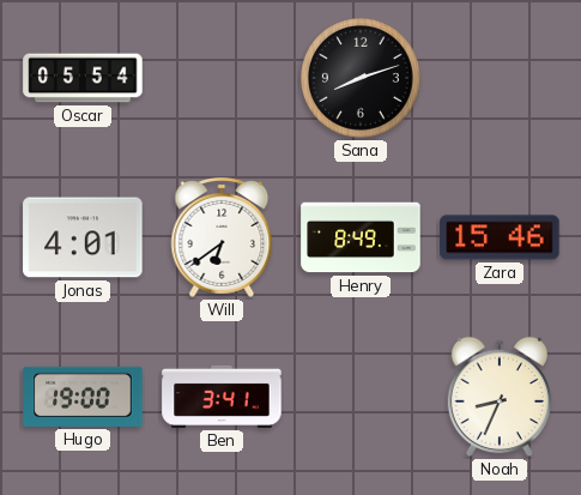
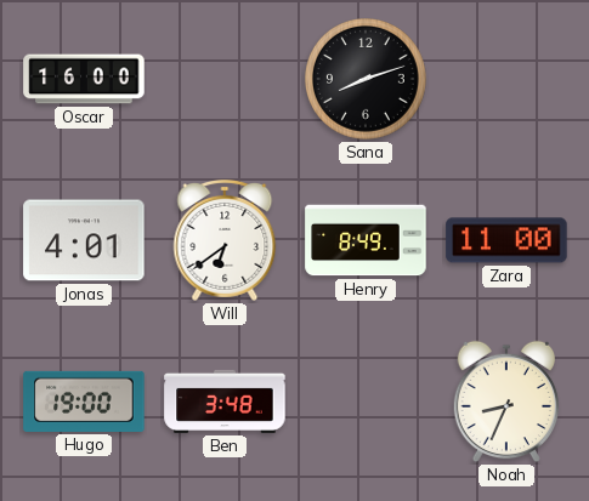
Oscar: 05:54 -> 16:00
Zara: 15:46 -> 11:00
Ben: 3:41 -> 3:48
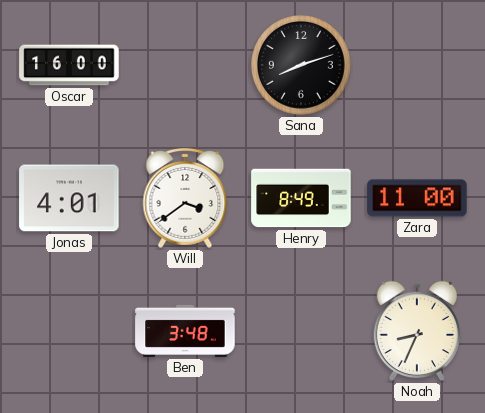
Will: 6:39 -> 3:39
Hugo: 19:00 -> none
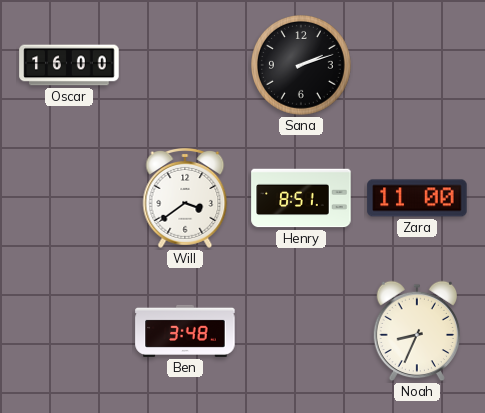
Sana: 8:12 -> 2:12
Jonas: 4:01 -> none
Henry: 8:49 -> 8:51
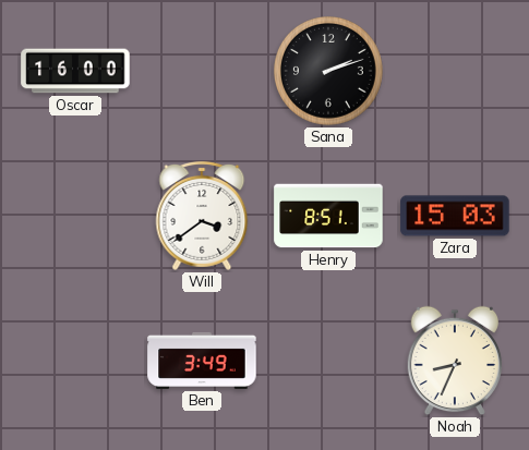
Zara: 11:00 -> 15:03
Ben: 3:48 -> 3:49
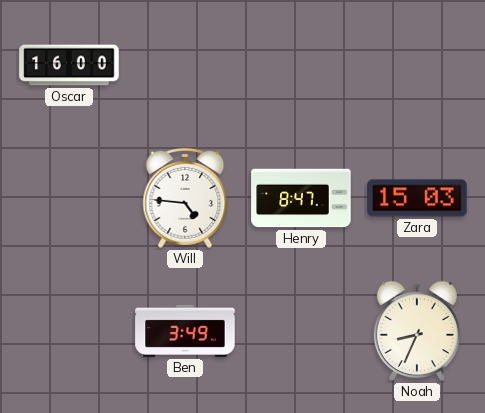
Sana: 2:12 -> none
Will: 3:39 -> 4:46
Henry: 8:51 -> 8:47
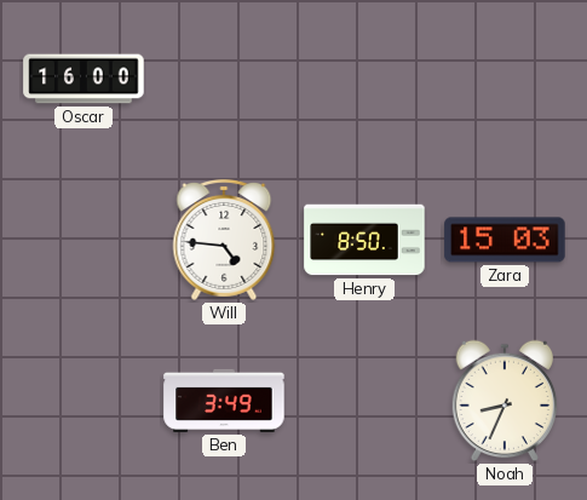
Henry: 8:47 -> 8:50
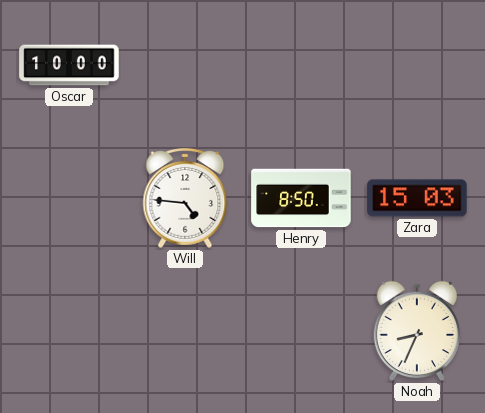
Oscar: 16:00 -> 10:00
Ben: 3:49 -> none
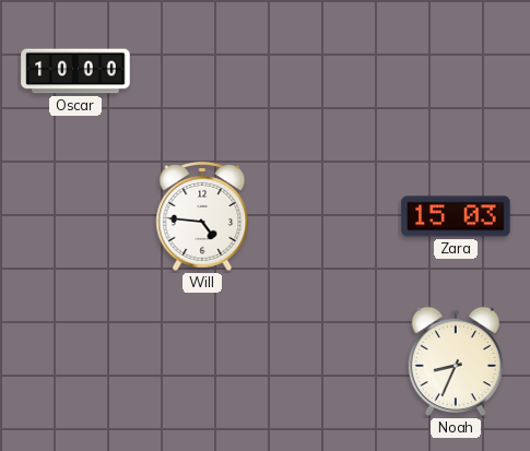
Henry: 8:50 -> none
